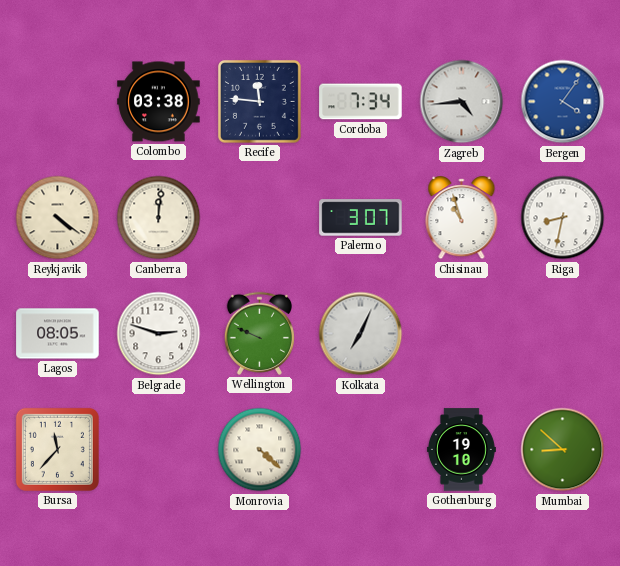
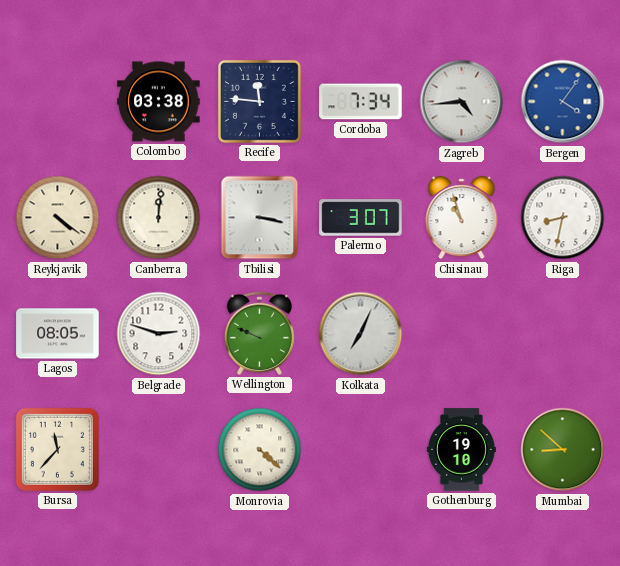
Tbilisi: none -> 3:17
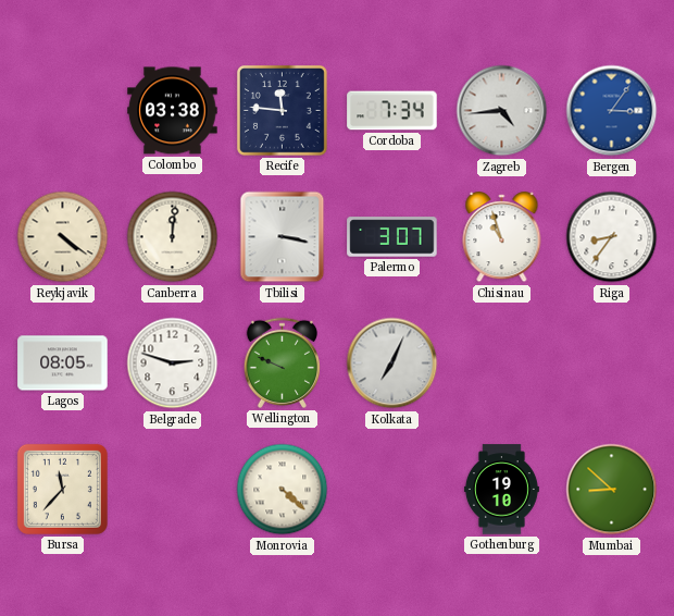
Bergen: 4:06 -> 3:06
Riga: 8:32 -> 8:36
